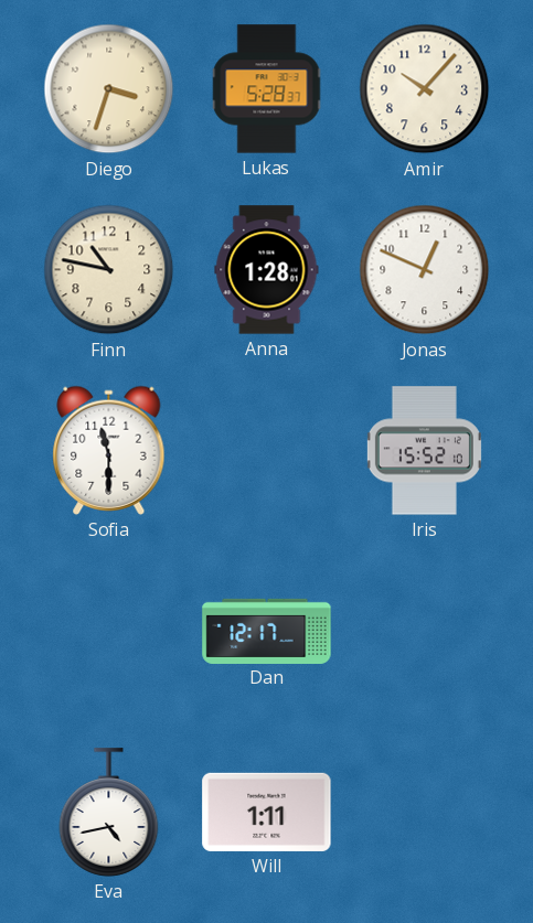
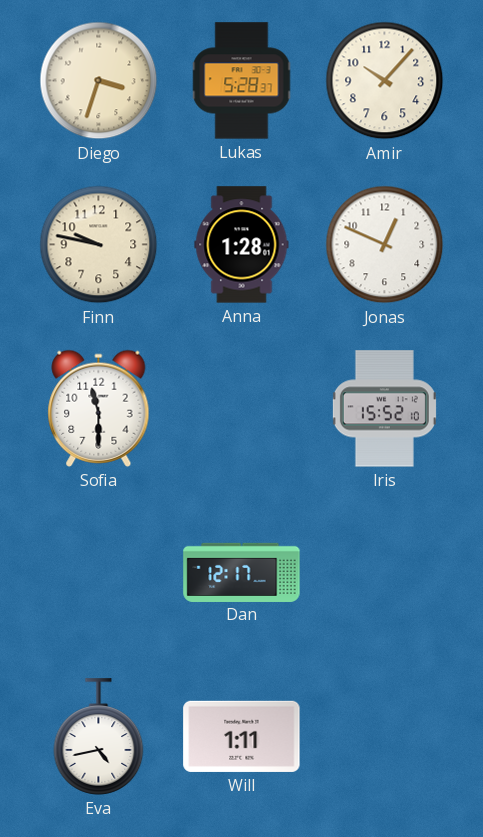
Finn: 10:47 -> 9:47
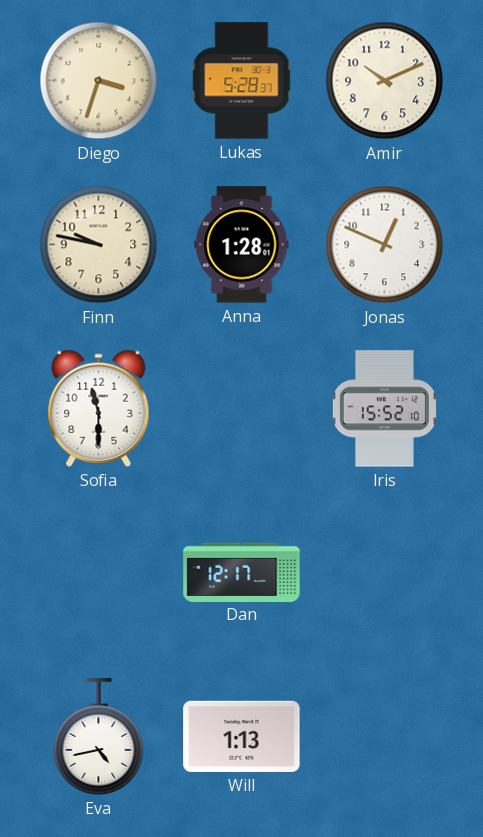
Amir: 10:07 -> 10:11
Will: 1:11 -> 1:13
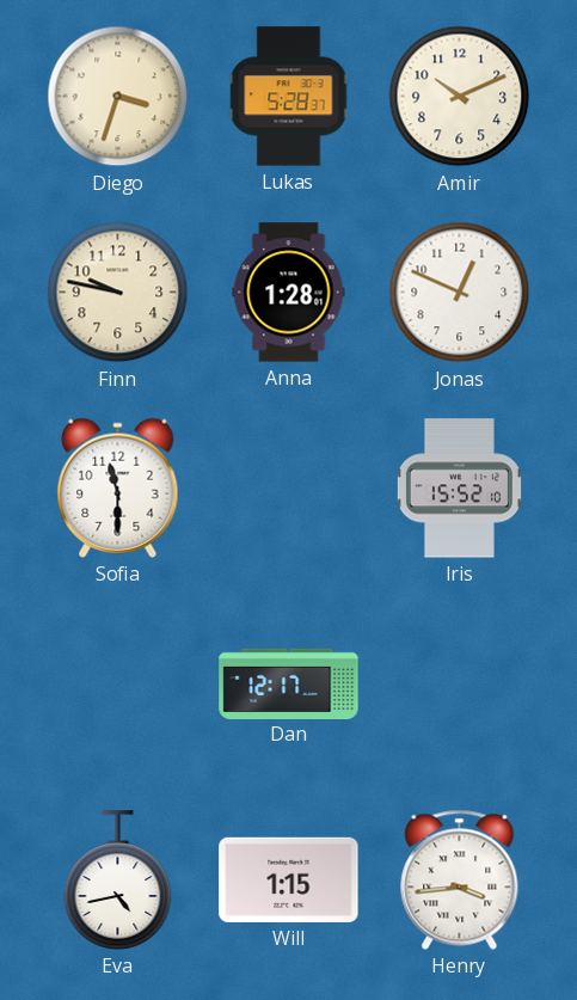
Will: 1:13 -> 1:15
Henry: none -> 3:44
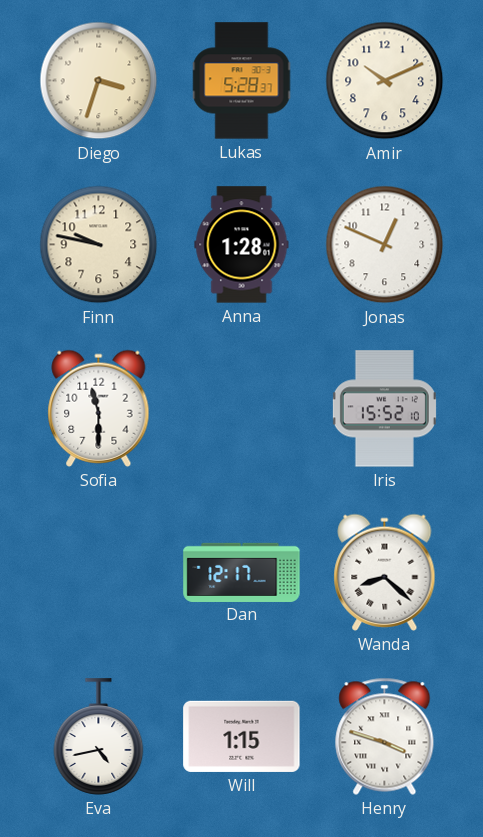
Wanda: none -> 8:22
Henry: 3:44 -> 3:48
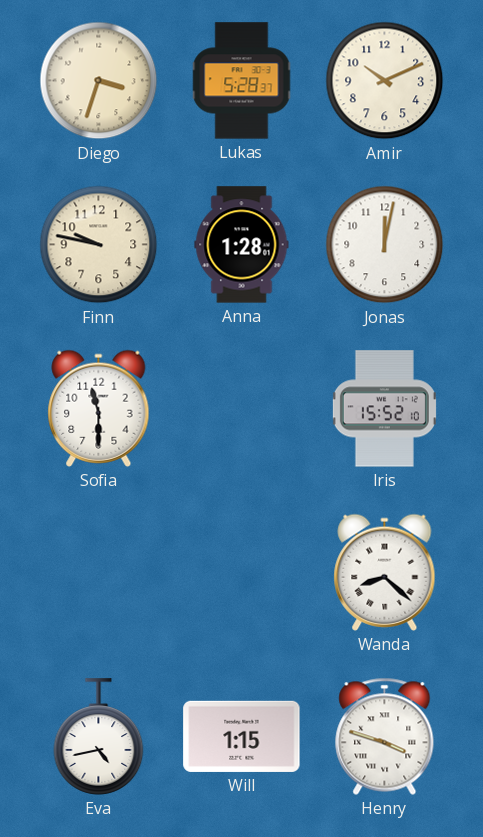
Jonas: 12:49 -> 12:02
Dan: 12:17 -> none
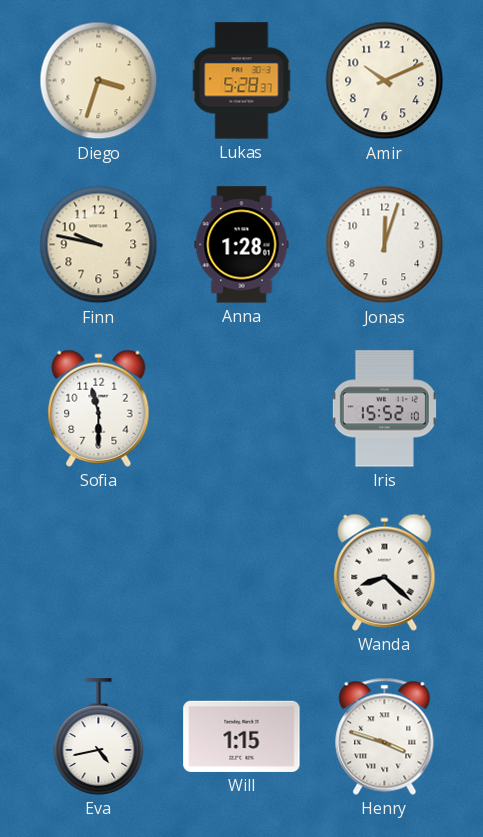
Jonas: 12:02 -> 12:03
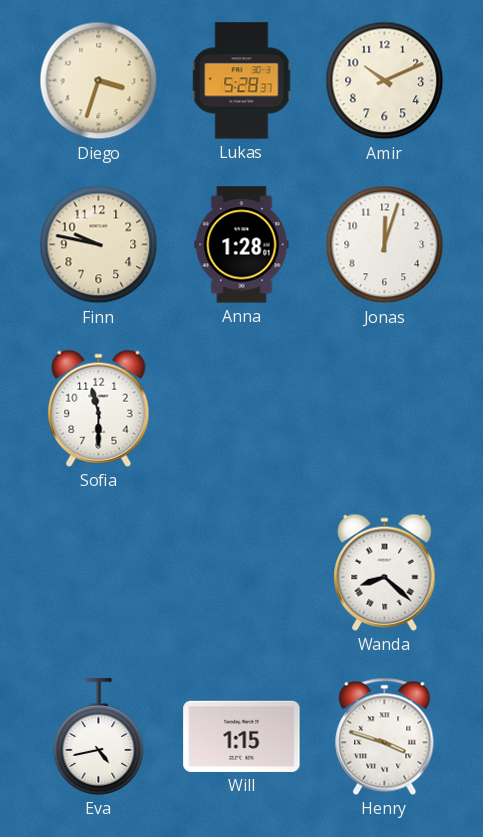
Iris: 15:52 -> none
